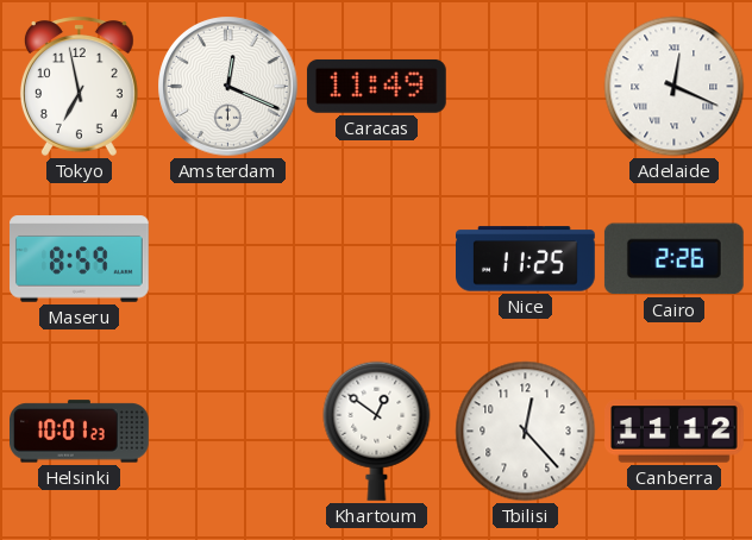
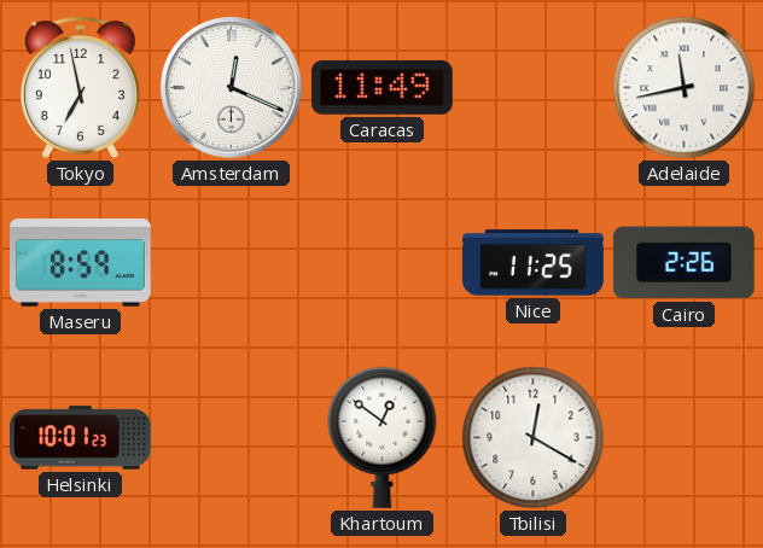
Adelaide: 12:19 -> 11:43
Tbilisi: 12:23 -> 12:20
Canberra: 11:12 -> none
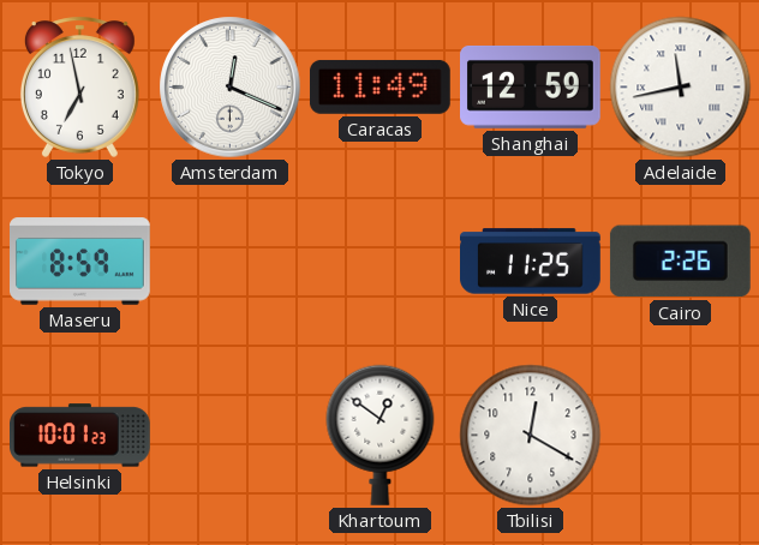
Shanghai: none -> 12:59
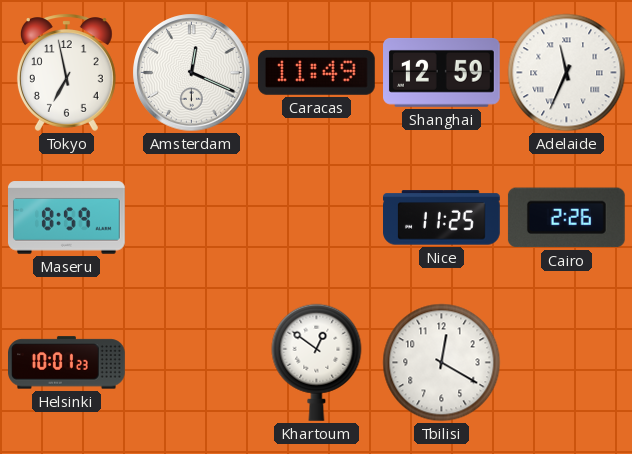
Adelaide: 11:43 -> 11:34
